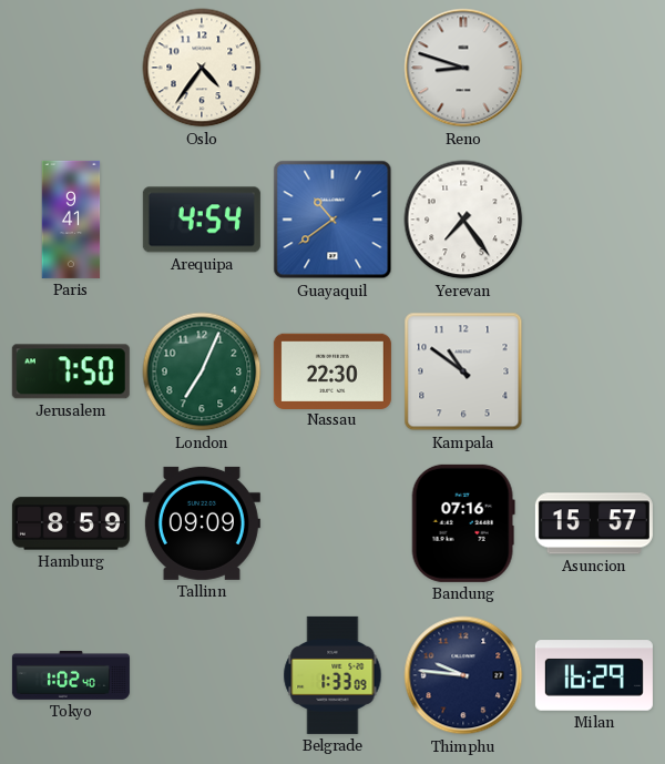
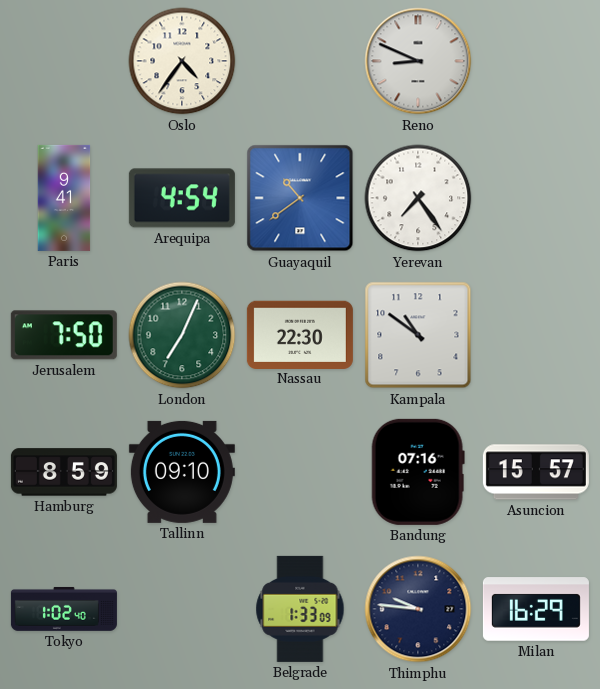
Reno: 8:48 -> 8:49
Tallinn: 09:09 -> 09:10
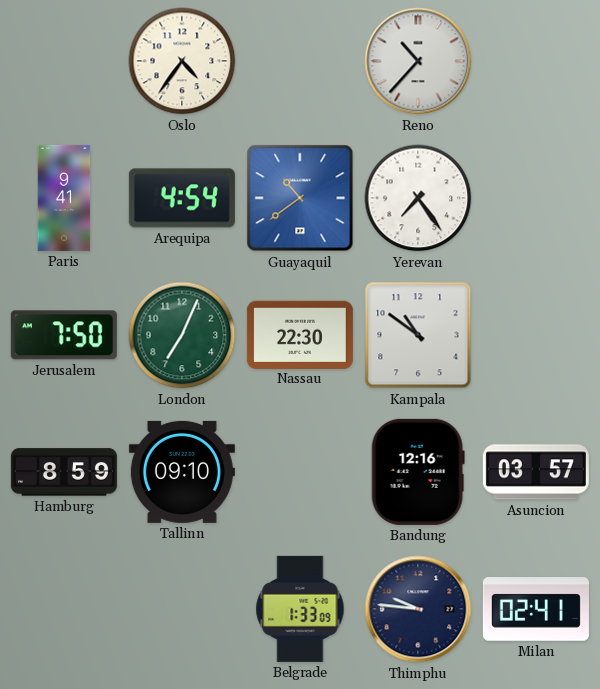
Reno: 8:49 -> 10:37
Bandung: 07:16 -> 12:16
Asuncion: 15:57 -> 03:57
Tokyo: 1:02 -> none
Milan: 16:29 -> 02:41
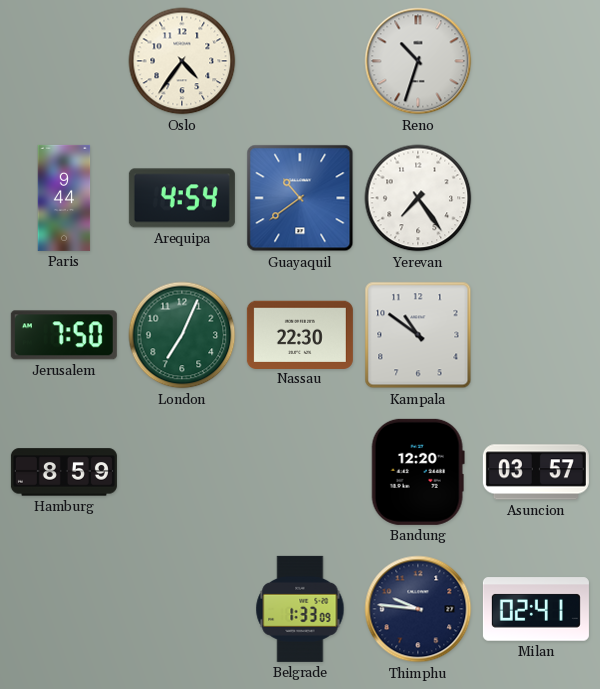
Reno: 10:37 -> 10:33
Paris: 9:41 -> 9:44
Tallinn: 09:10 -> none
Bandung: 12:16 -> 12:20
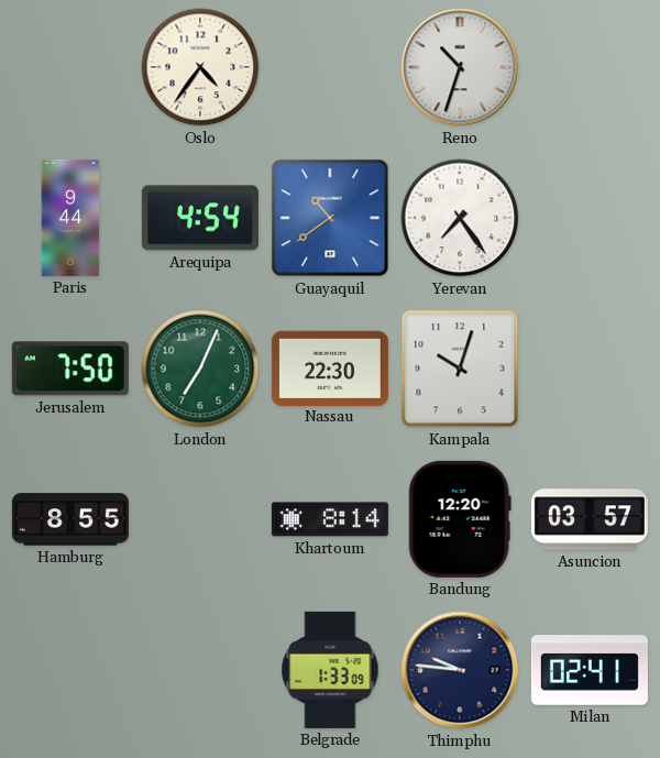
Kampala: 10:51 -> 10:03
Hamburg: 8:59 -> 8:55
Khartoum: none -> 8:14
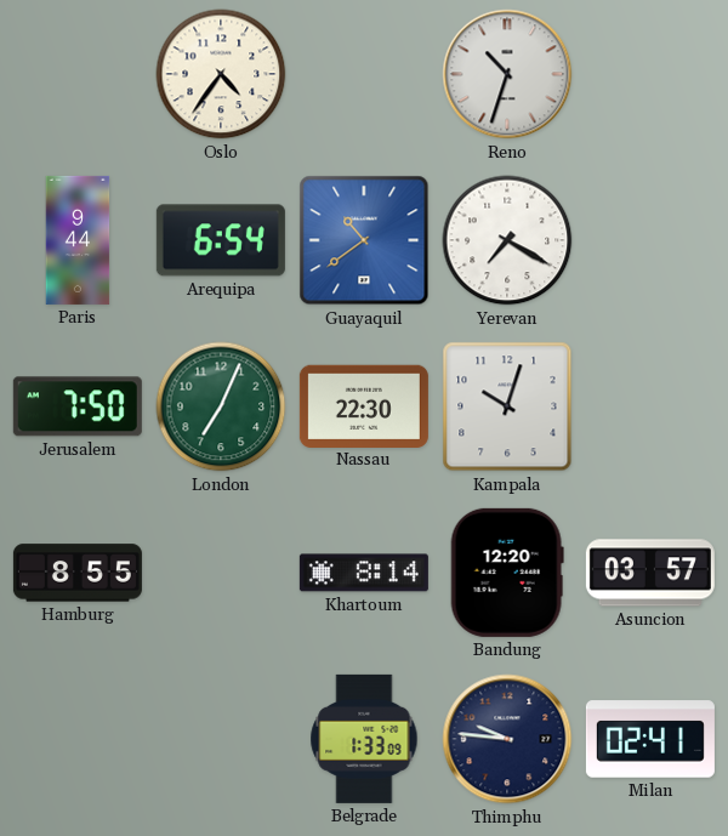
Arequipa: 4:54 -> 6:54
Yerevan: 7:24 -> 7:20
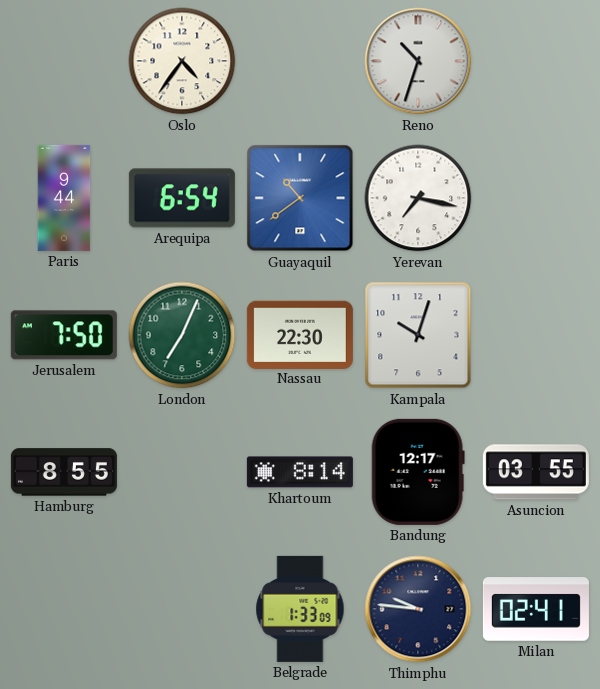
Yerevan: 7:20 -> 7:17
Bandung: 12:20 -> 12:17
Asuncion: 03:57 -> 03:55
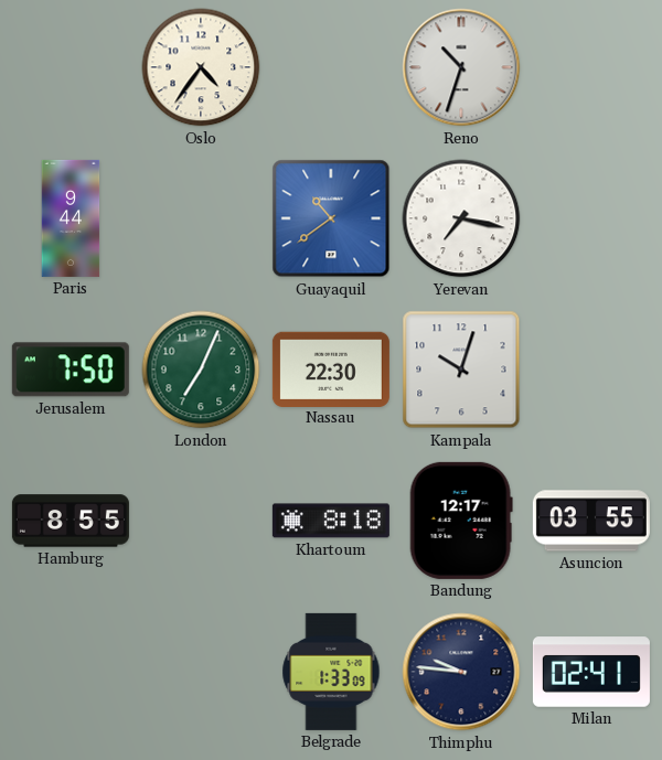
Arequipa: 6:54 -> none
Khartoum: 8:14 -> 8:18
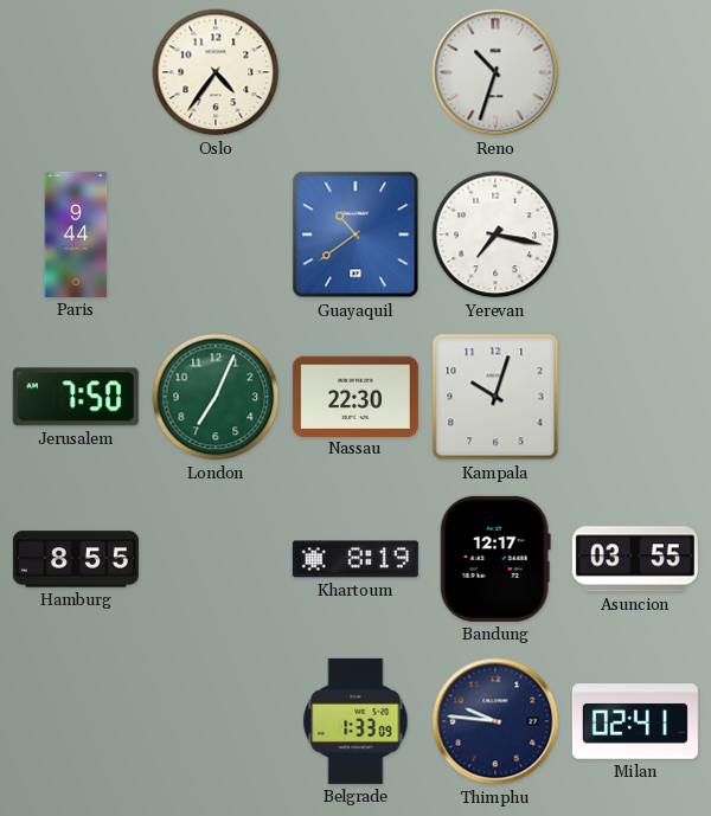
Khartoum: 8:18 -> 8:19
